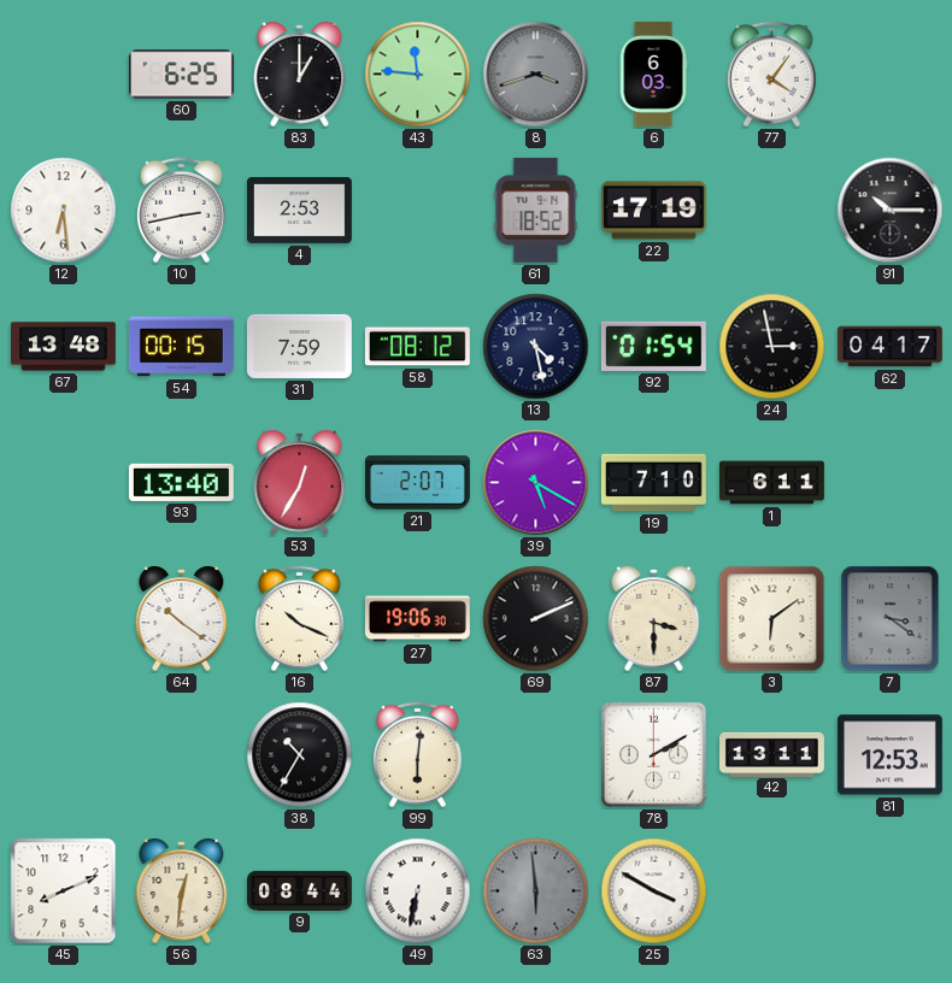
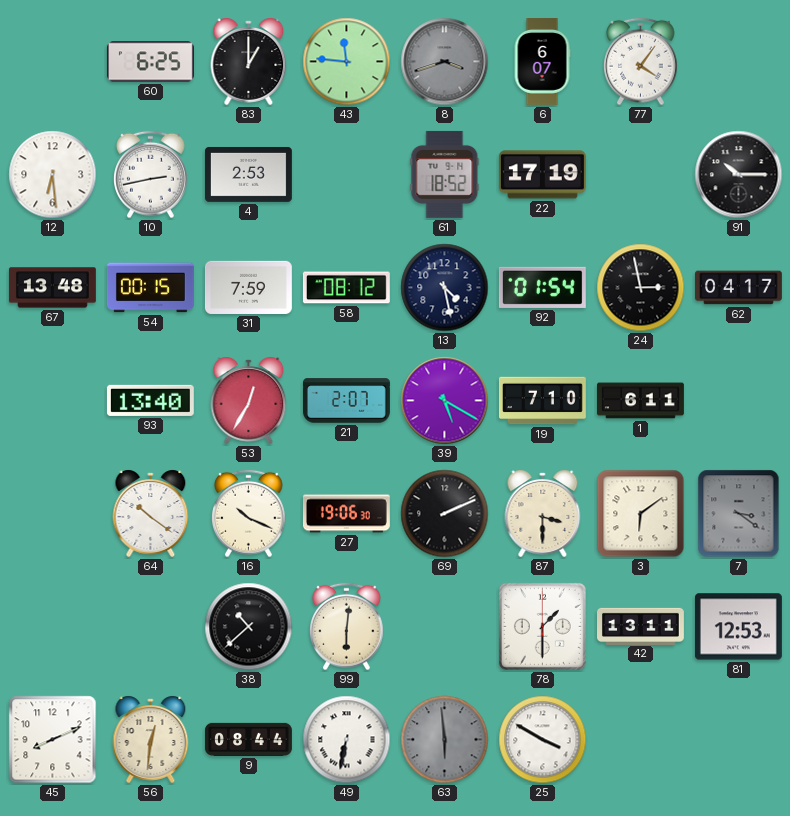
6: 6:03 -> 6:07
38: 10:35 -> 10:38
78: 2:10 -> 1:30
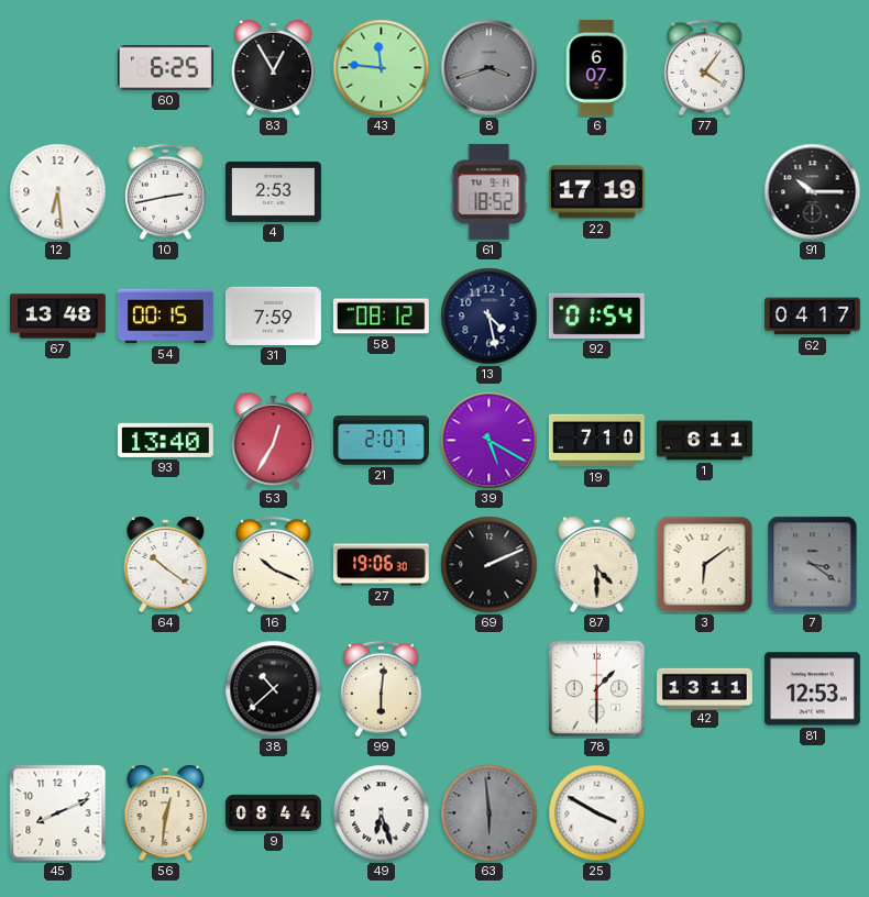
83: 1:00 -> 12:55
24: 2:58 -> none
87: 3:30 -> 4:30
49: 6:32 -> 6:27
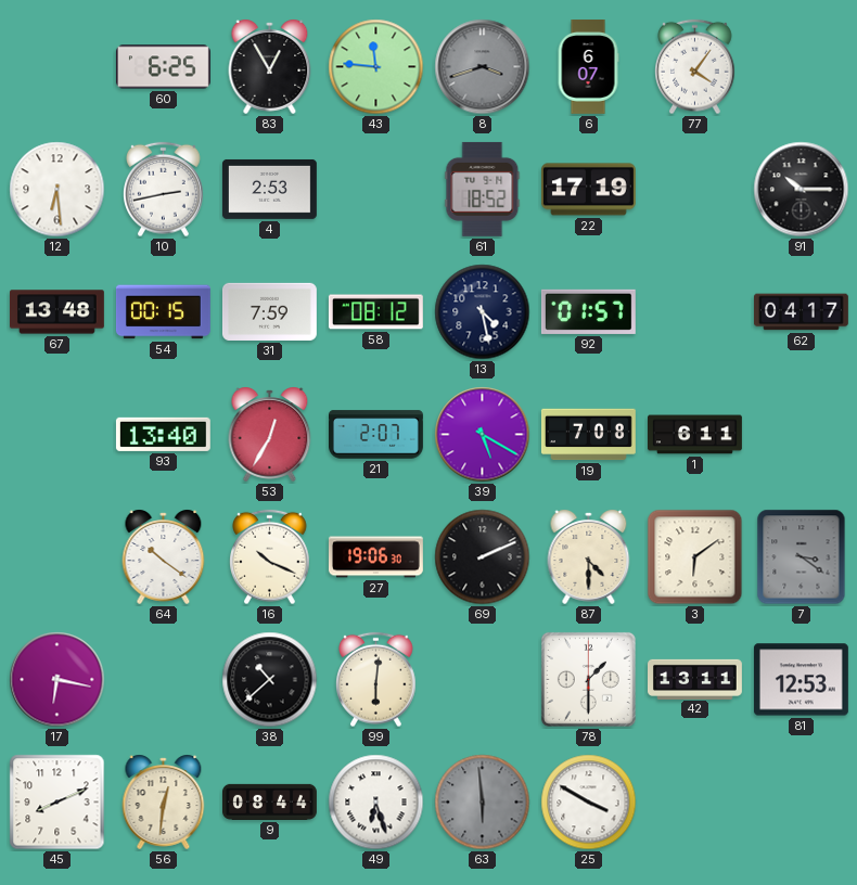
92: 01:54 -> 01:57
19: 7:10 -> 7:08
17: none -> 6:17
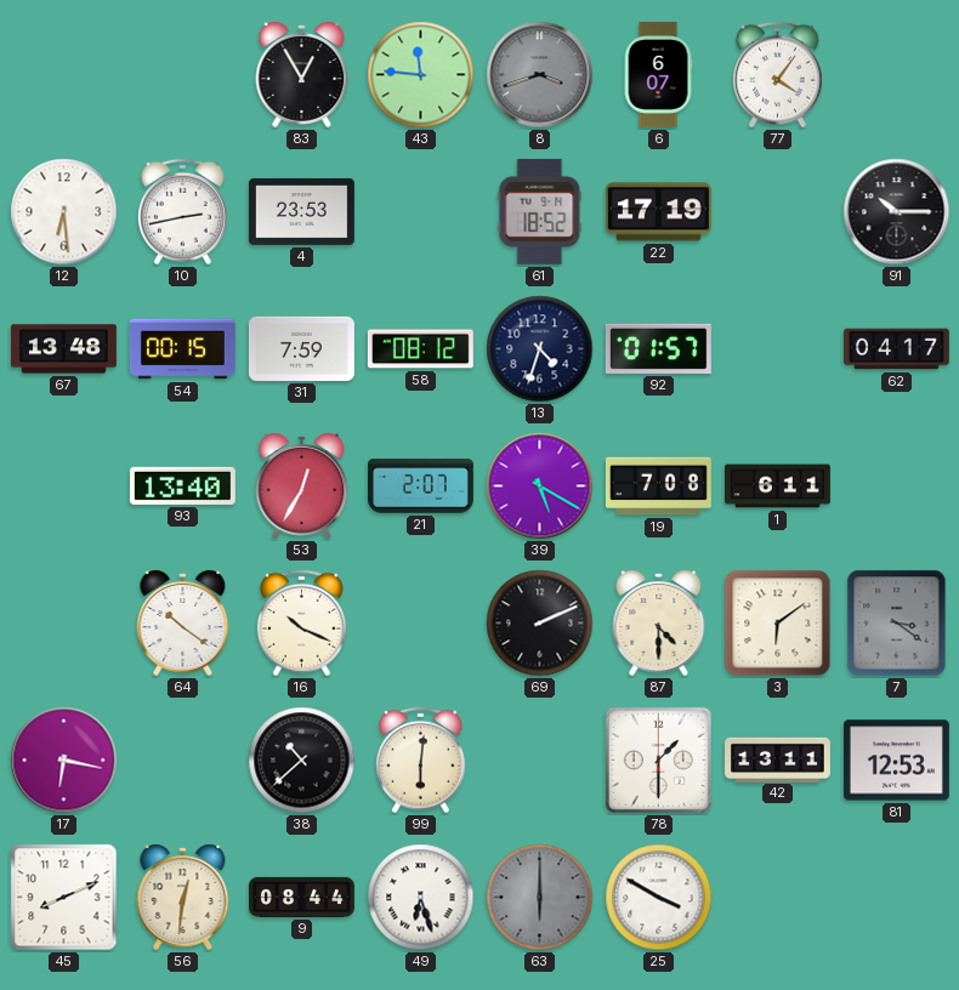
60: 6:25 -> none
4: 2:53 -> 23:53
13: 4:28 -> 4:33
27: 19:06 -> none
63: 5:59 -> 6:00
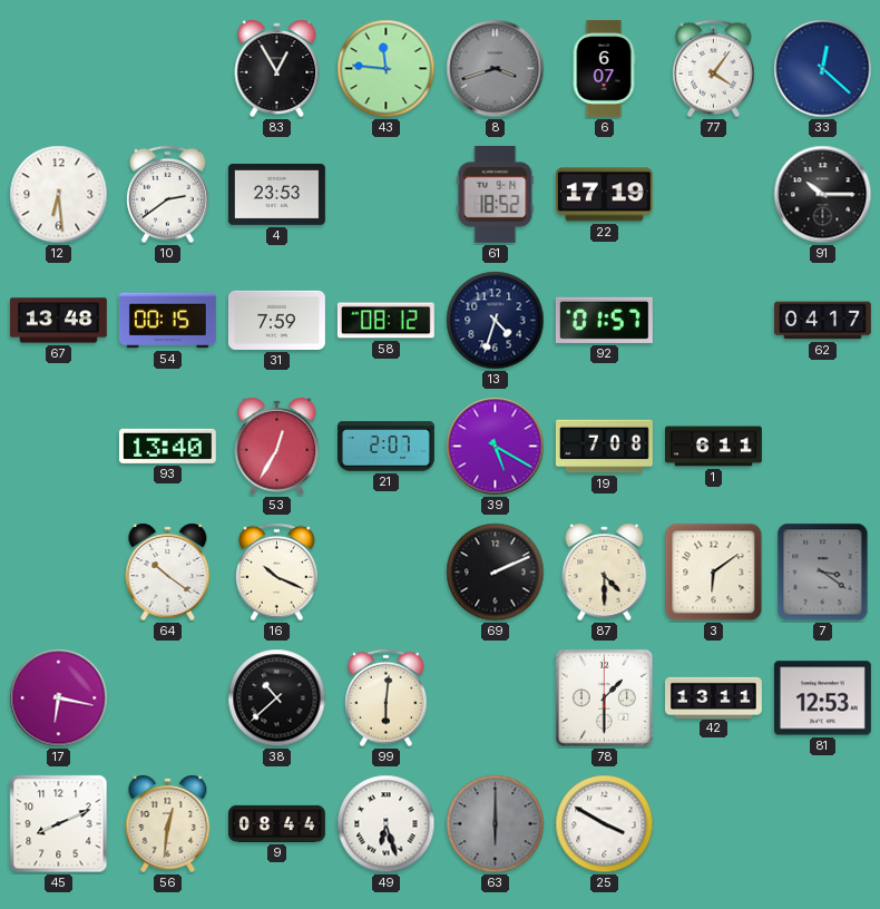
33: none -> 12:22
10: 2:43 -> 2:39
